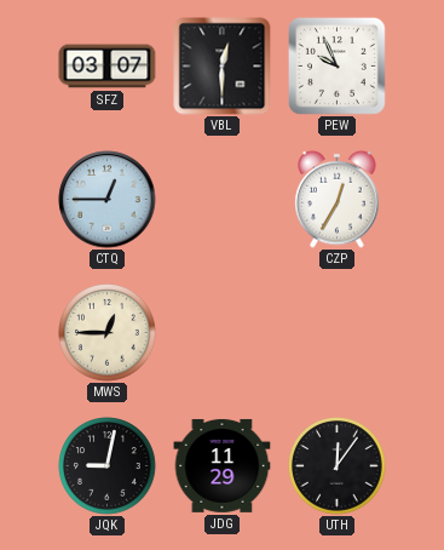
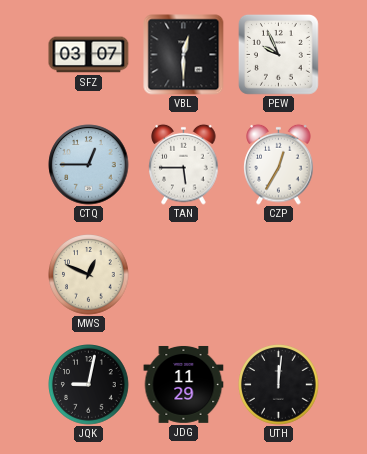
TAN: none -> 5:45
MWS: 12:45 -> 12:49
UTH: 12:06 -> 12:01
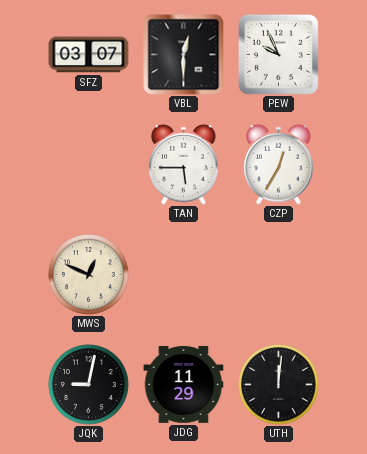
CTQ: 12:45 -> none
